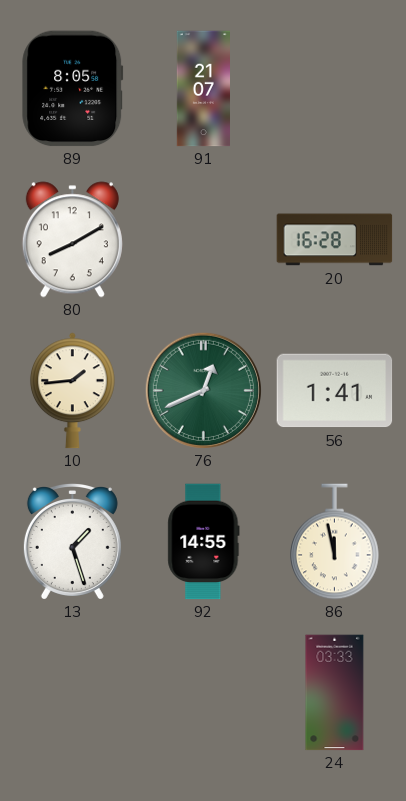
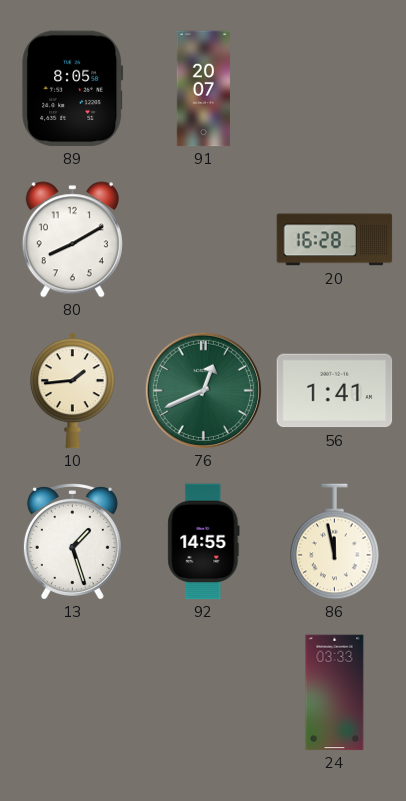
91: 21:07 -> 20:07
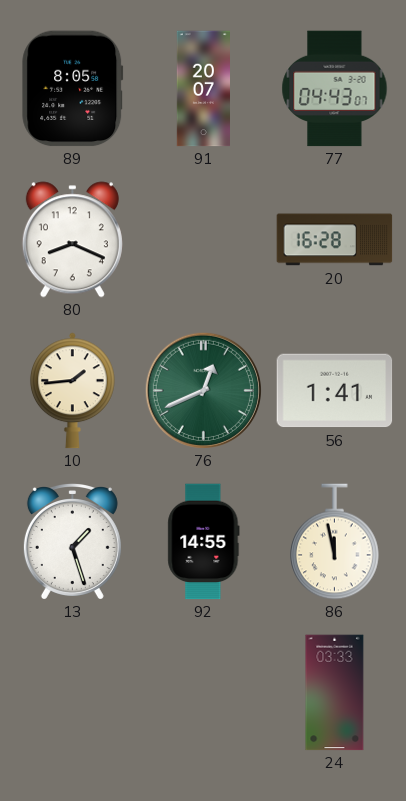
77: none -> 04:43
80: 8:10 -> 8:19
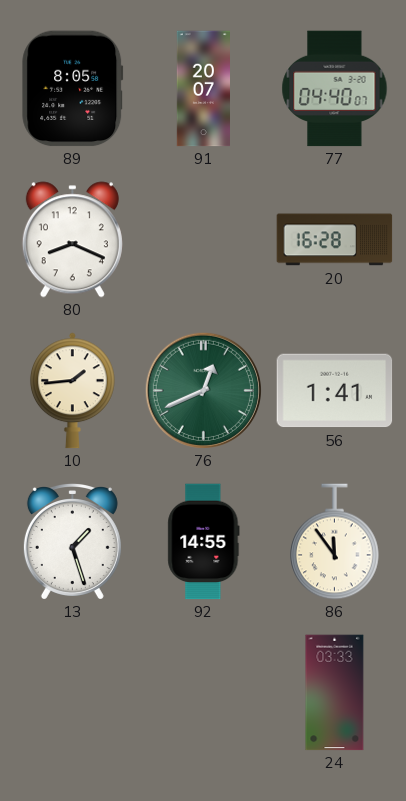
77: 04:43 -> 04:40
86: 11:58 -> 11:54
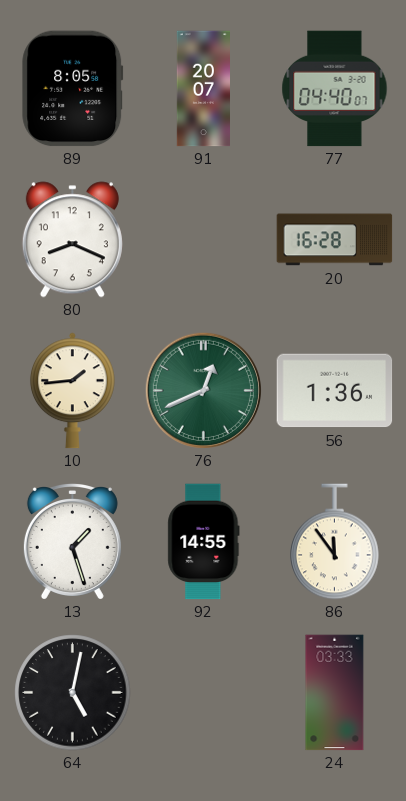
56: 1:41 -> 1:36
64: none -> 5:02
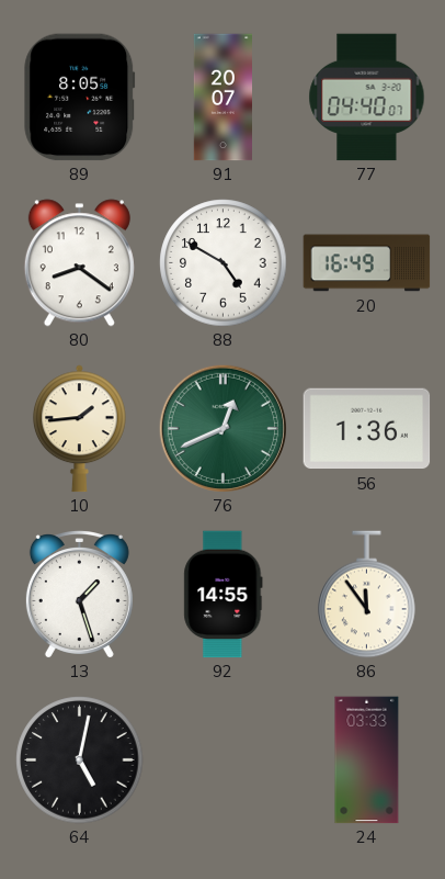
80: 8:19 -> 8:21
88: none -> 4:50
20: 16:28 -> 16:49
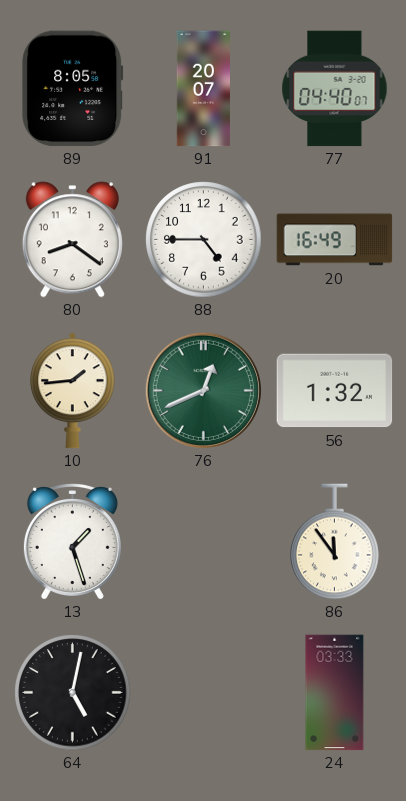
88: 4:50 -> 4:45
56: 1:36 -> 1:32
92: 14:55 -> none
